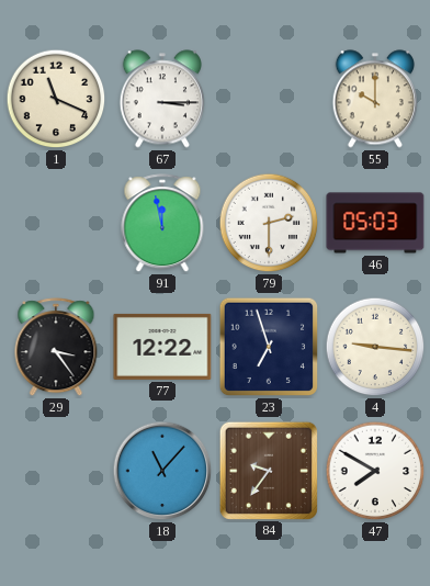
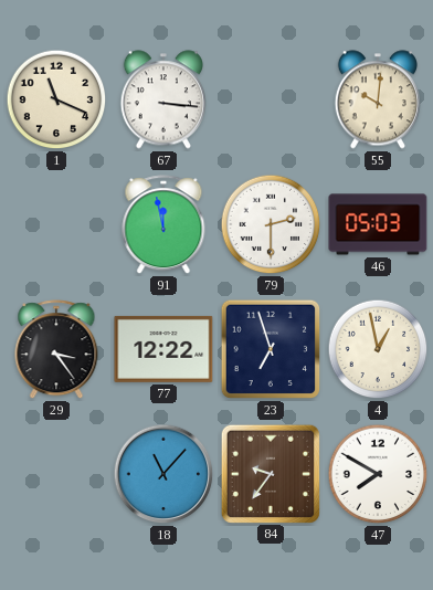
67: 3:15 -> 3:16
55: 10:00 -> 10:01
4: 9:16 -> 12:58
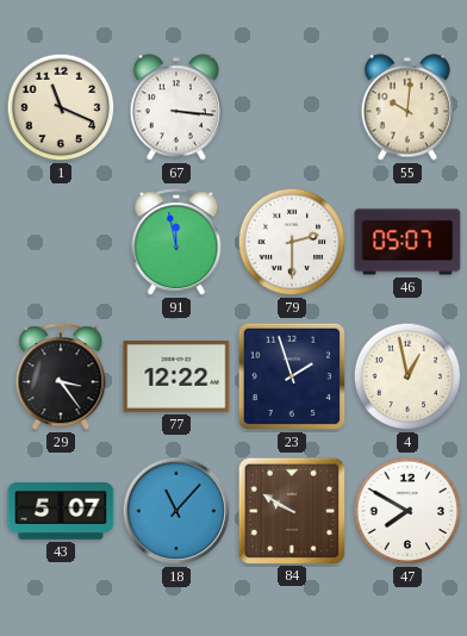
46: 05:03 -> 05:07
23: 6:57 -> 1:57
43: none -> 5:07
84: 9:36 -> 9:50
